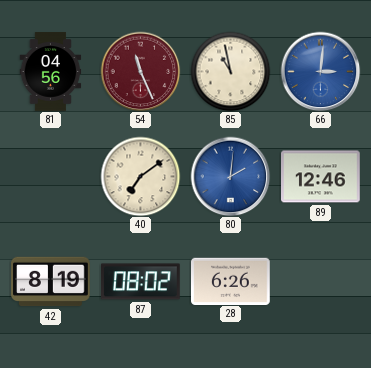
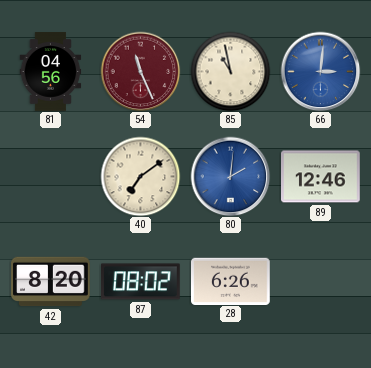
42: 8:19 -> 8:20
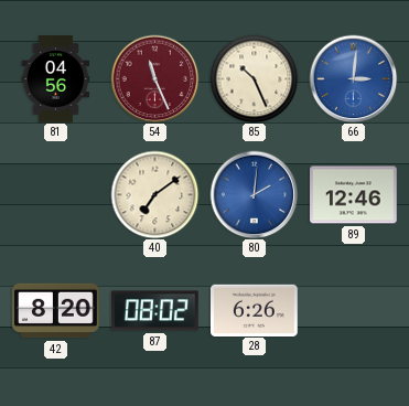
85: 10:58 -> 10:26
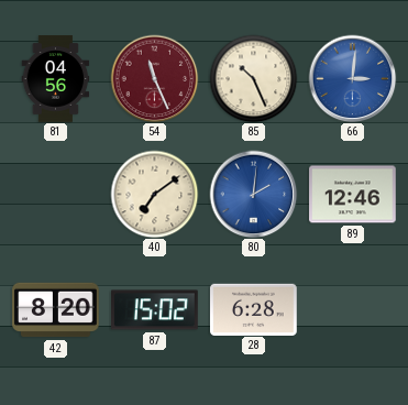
87: 08:02 -> 15:02
28: 6:26 -> 6:28
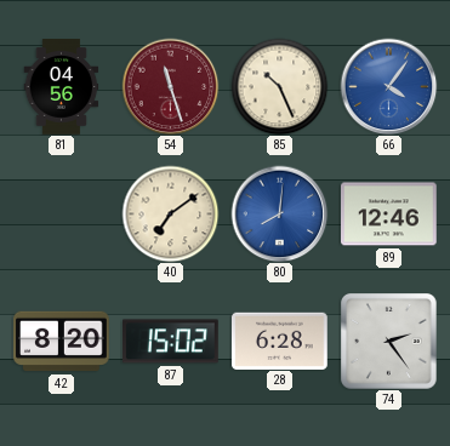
54: 11:26 -> 11:27
66: 3:01 -> 4:06
80: 2:01 -> 8:01
74: none -> 2:24
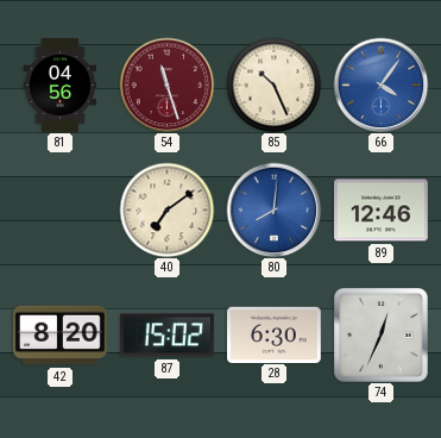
28: 6:28 -> 6:30
74: 2:24 -> 12:34
